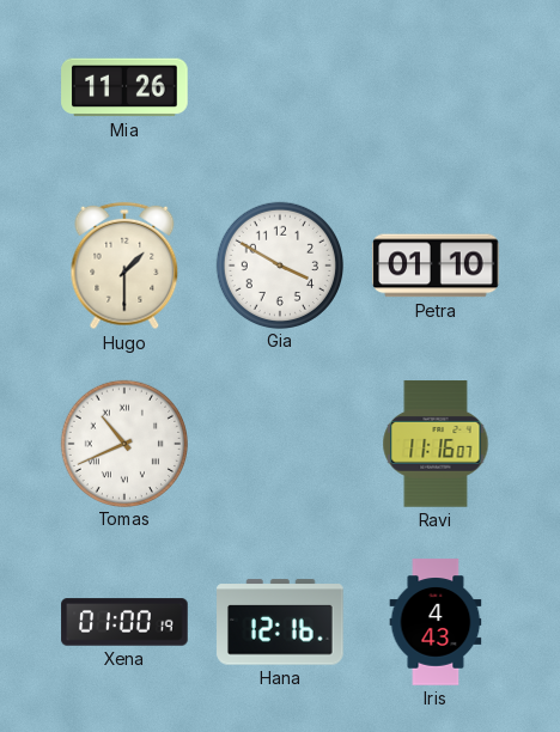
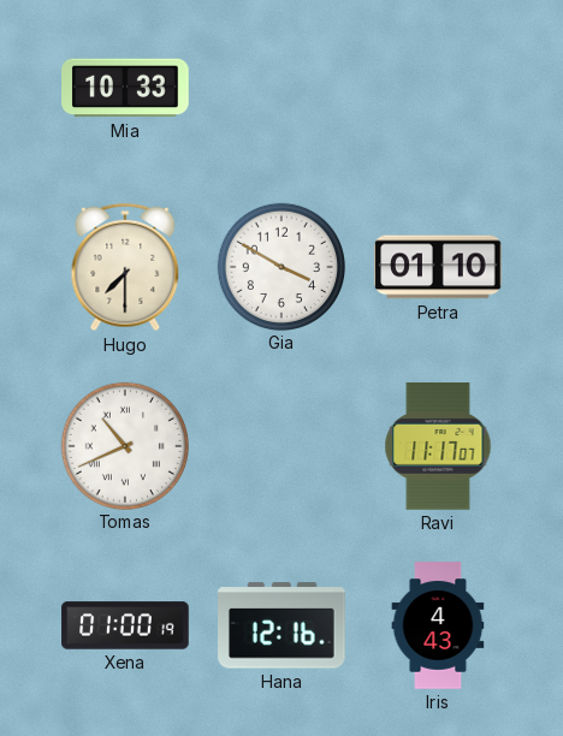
Mia: 11:26 -> 10:33
Hugo: 1:30 -> 7:30
Ravi: 11:16 -> 11:17
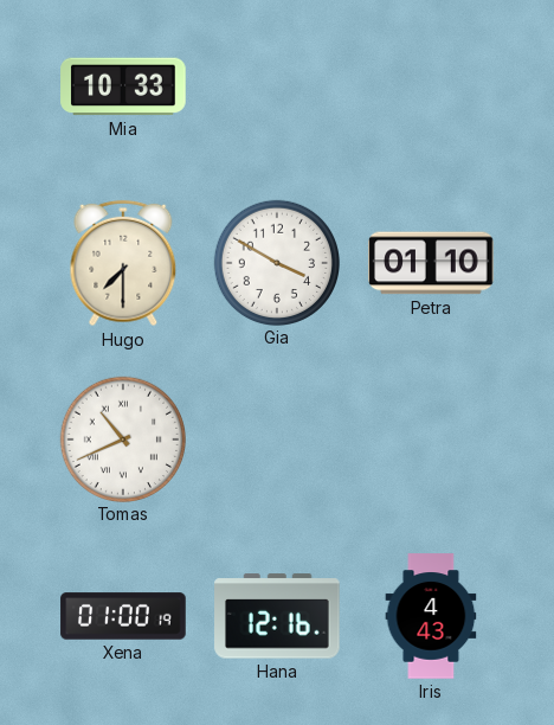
Ravi: 11:17 -> none
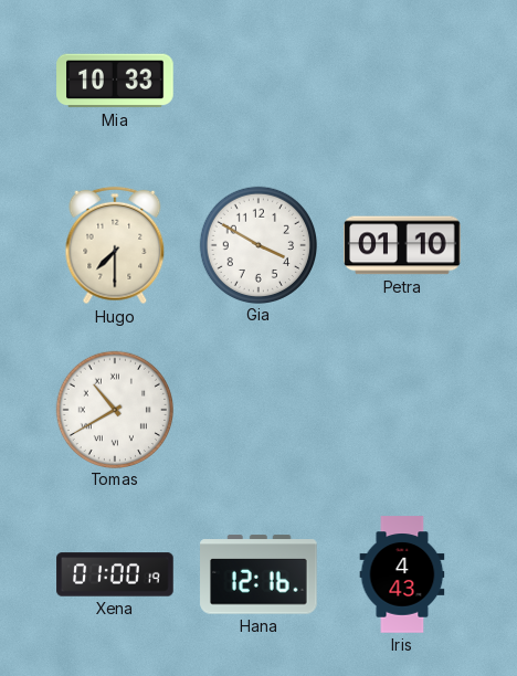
Tomas: 10:41 -> 10:40
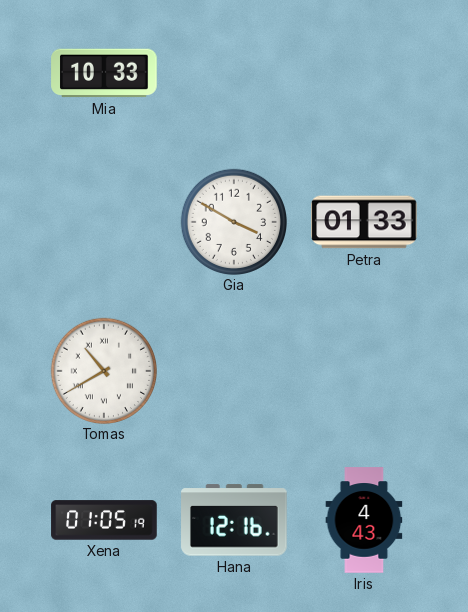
Hugo: 7:30 -> none
Petra: 01:10 -> 01:33
Xena: 01:00 -> 01:05
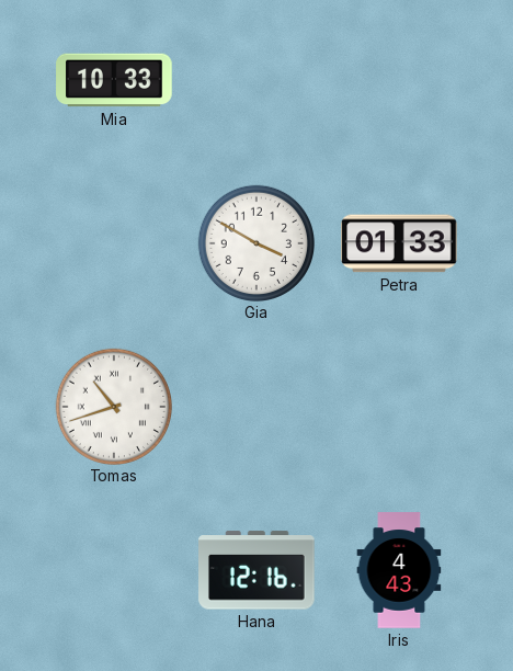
Tomas: 10:40 -> 10:42
Xena: 01:05 -> none
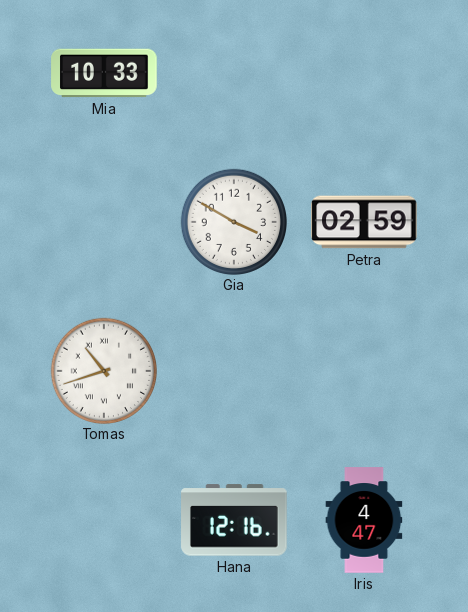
Petra: 01:33 -> 02:59
Iris: 4:43 -> 4:47
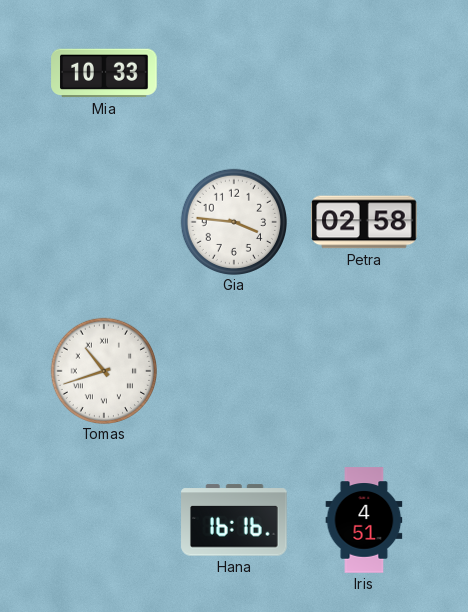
Gia: 3:50 -> 3:46
Petra: 02:59 -> 02:58
Hana: 12:16 -> 16:16
Iris: 4:47 -> 4:51
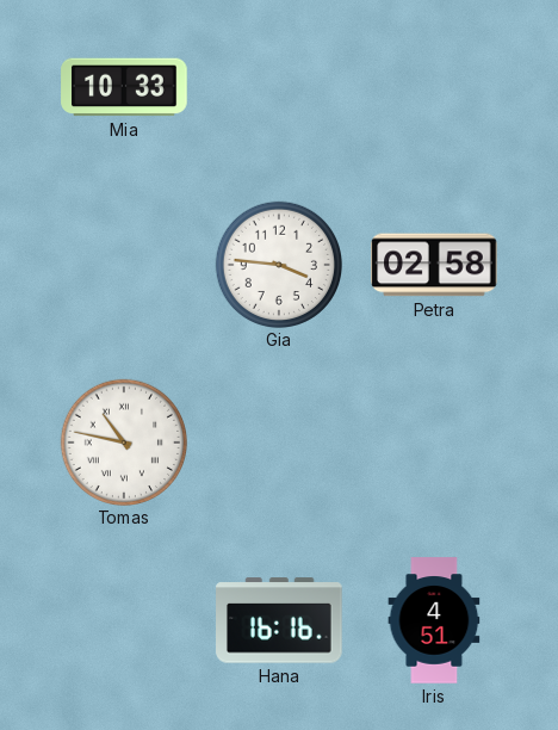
Tomas: 10:42 -> 10:47
